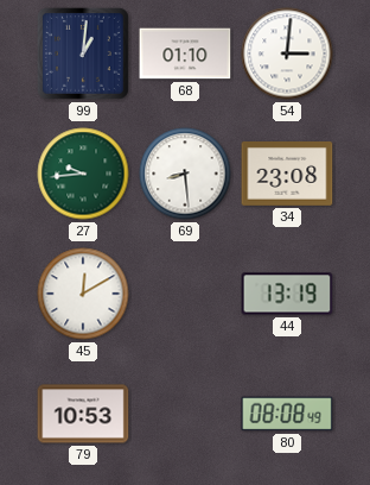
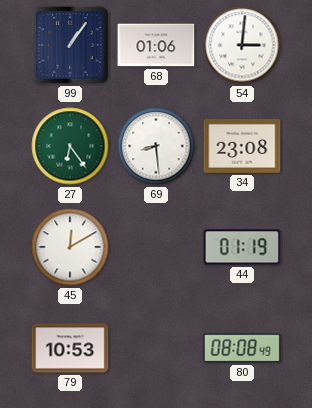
99: 1:01 -> 1:06
68: 01:10 -> 01:06
27: 9:44 -> 6:24
44: 13:19 -> 01:19
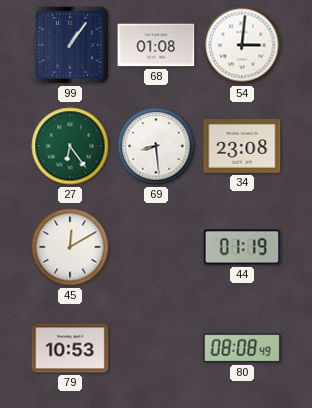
68: 01:06 -> 01:08
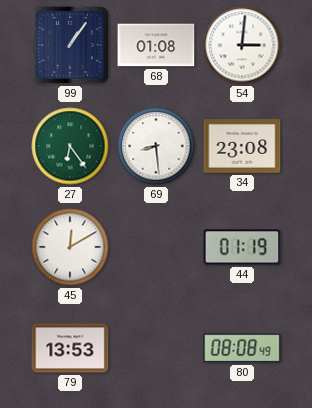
79: 10:53 -> 13:53
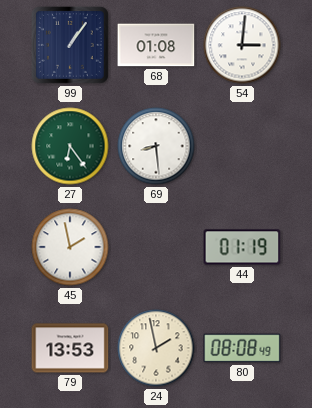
34: 23:08 -> none
45: 12:10 -> 1:58
24: none -> 1:58
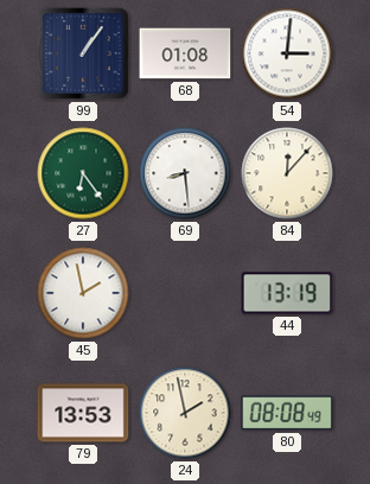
84: none -> 12:07
44: 01:19 -> 13:19
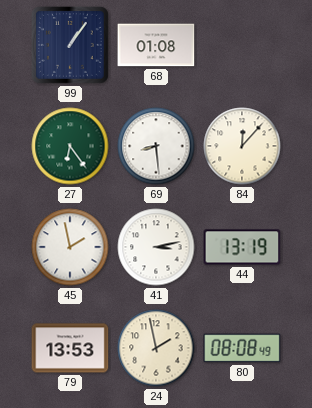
54: 3:01 -> none
41: none -> 3:13
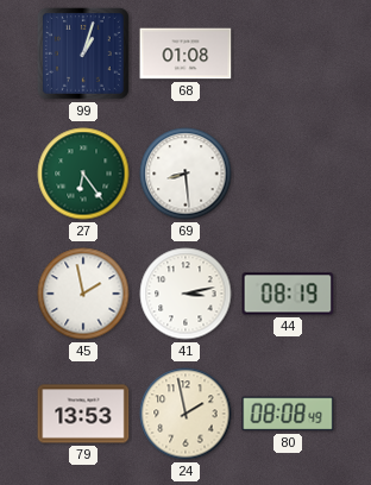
99: 1:06 -> 1:03
84: 12:07 -> none
44: 13:19 -> 08:19
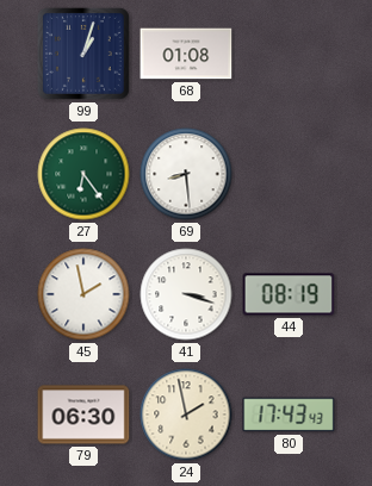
41: 3:13 -> 3:18
79: 13:53 -> 06:30
80: 08:08 -> 17:43
